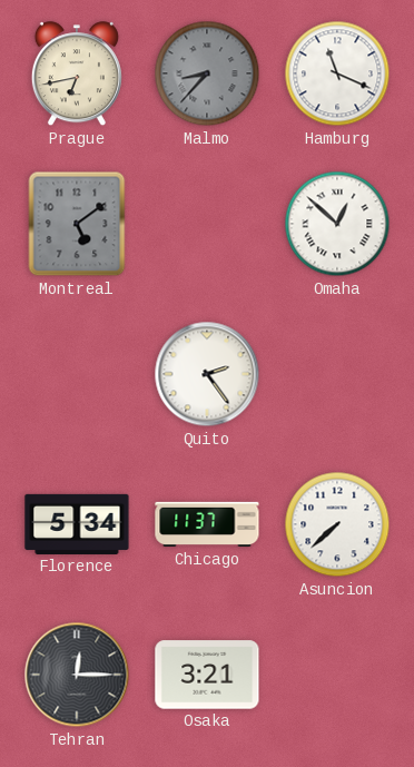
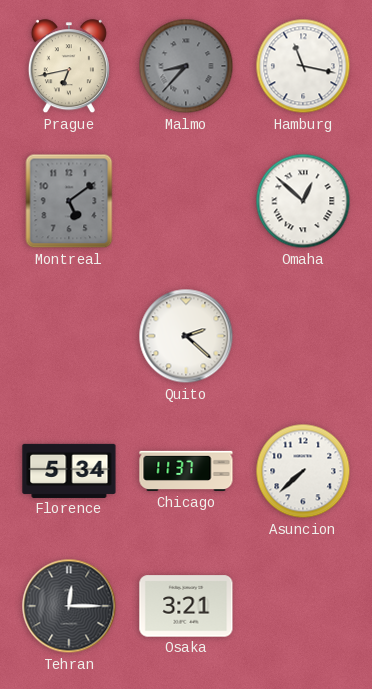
Hamburg: 11:19 -> 11:17
Quito: 2:24 -> 2:22
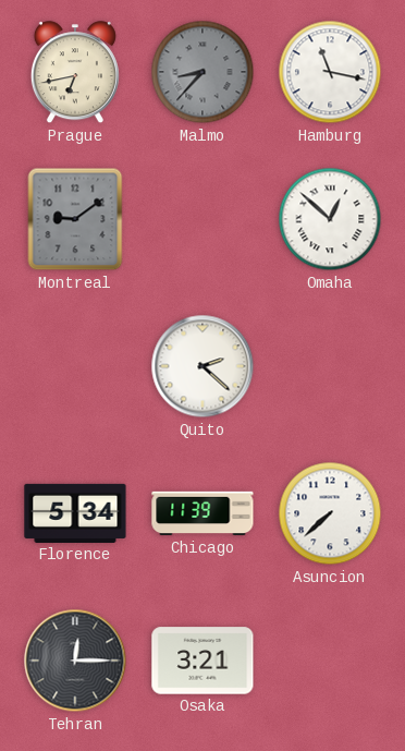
Montreal: 5:09 -> 9:09
Chicago: 11:37 -> 11:39
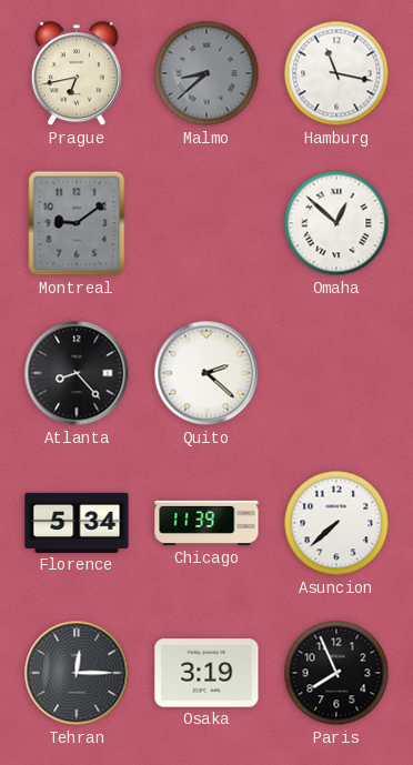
Malmo: 8:37 -> 8:38
Atlanta: none -> 8:23
Osaka: 3:21 -> 3:19
Paris: none -> 7:56
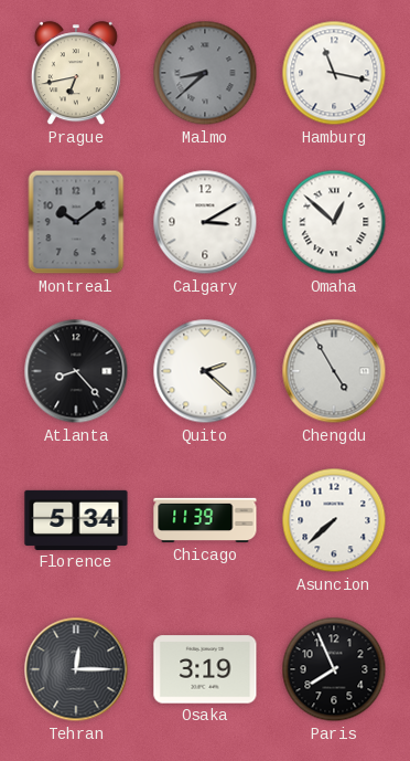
Montreal: 9:09 -> 10:09
Calgary: none -> 3:10
Chengdu: none -> 4:55
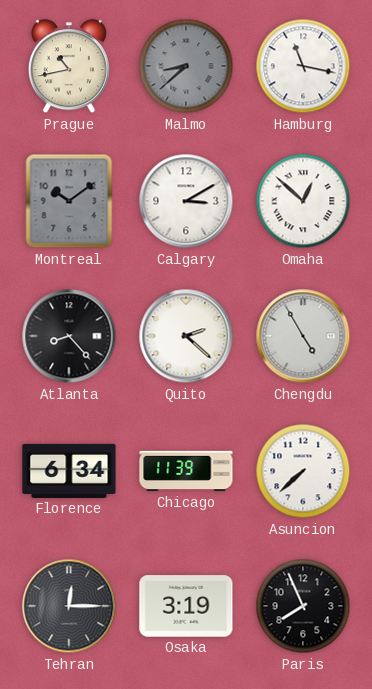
Prague: 6:43 -> 10:43
Florence: 5:34 -> 6:34
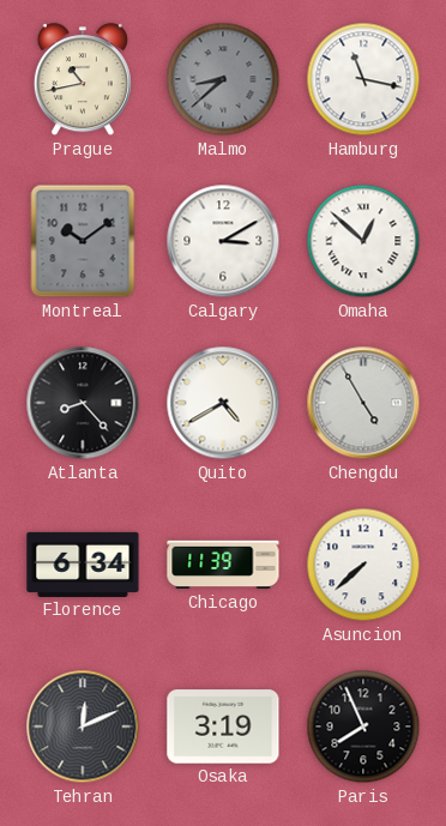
Quito: 2:22 -> 4:40
Tehran: 12:15 -> 12:11
